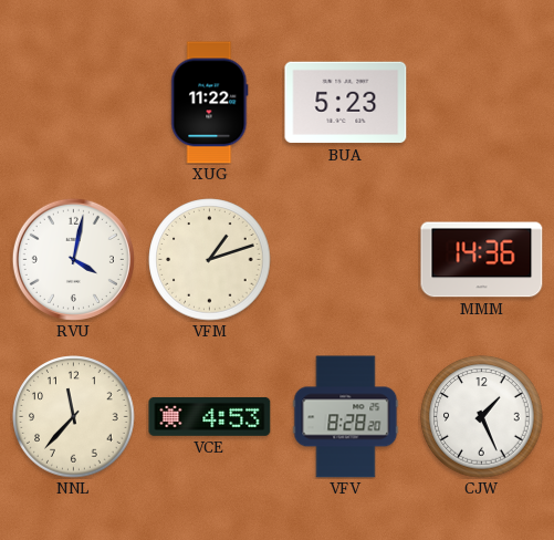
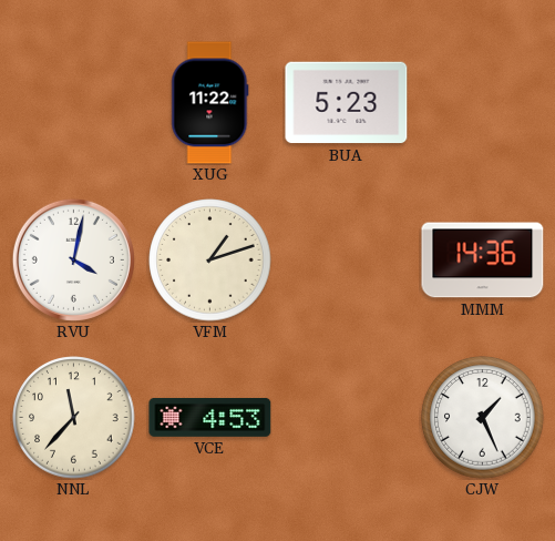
VFV: 8:28 -> none
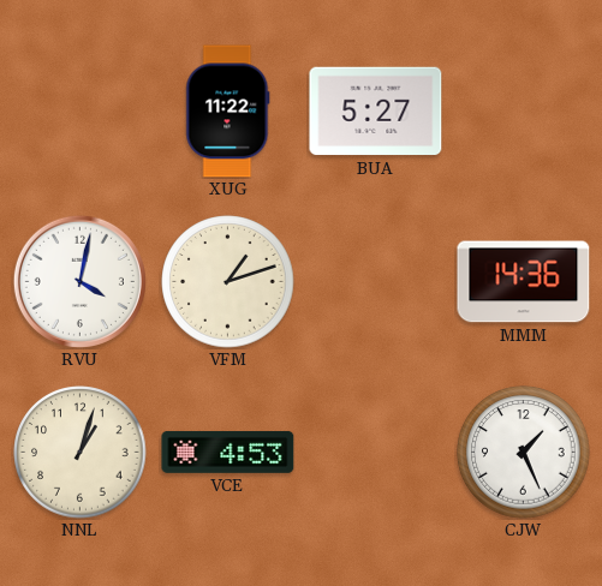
BUA: 5:23 -> 5:27
NNL: 11:37 -> 1:03
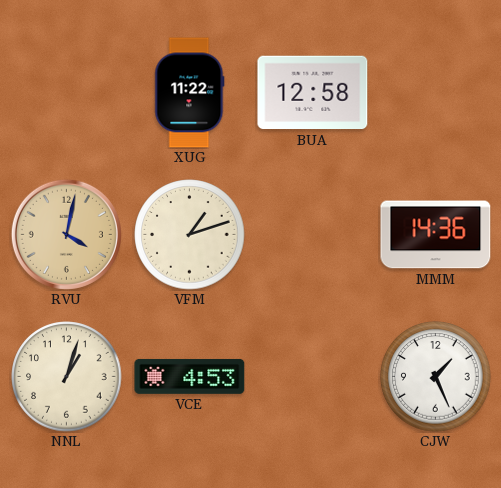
BUA: 5:27 -> 12:58
RVU dial: white -> champagne
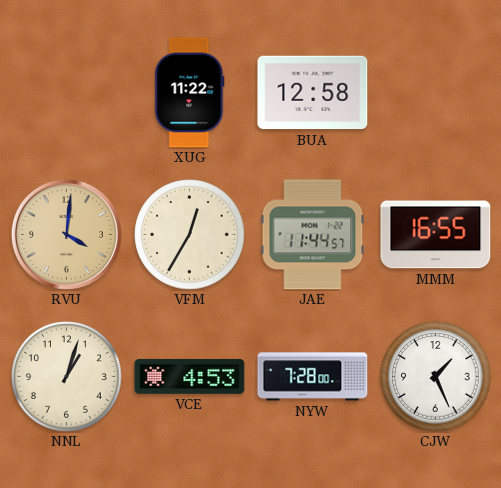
RVU: 4:02 -> 4:01
VFM: 1:12 -> 12:35
JAE: none -> 11:44
MMM: 14:36 -> 16:55
NYW: none -> 7:28
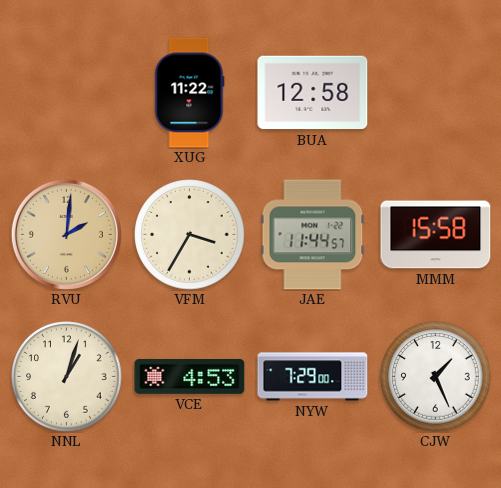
RVU: 4:01 -> 2:01
VFM: 12:35 -> 3:35
MMM: 16:55 -> 15:58
NYW: 7:28 -> 7:29
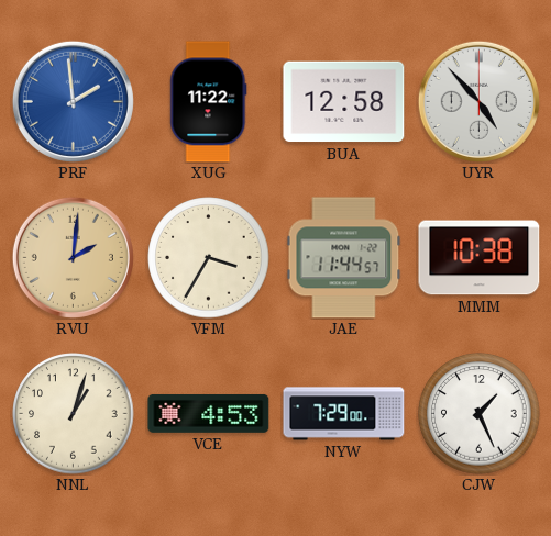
PRF: none -> 1:59
UYR: none -> 4:53
MMM: 15:58 -> 10:38
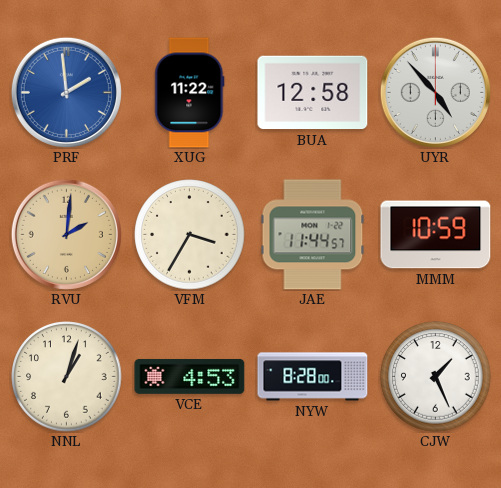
MMM: 10:38 -> 10:59
NYW: 7:29 -> 8:28
